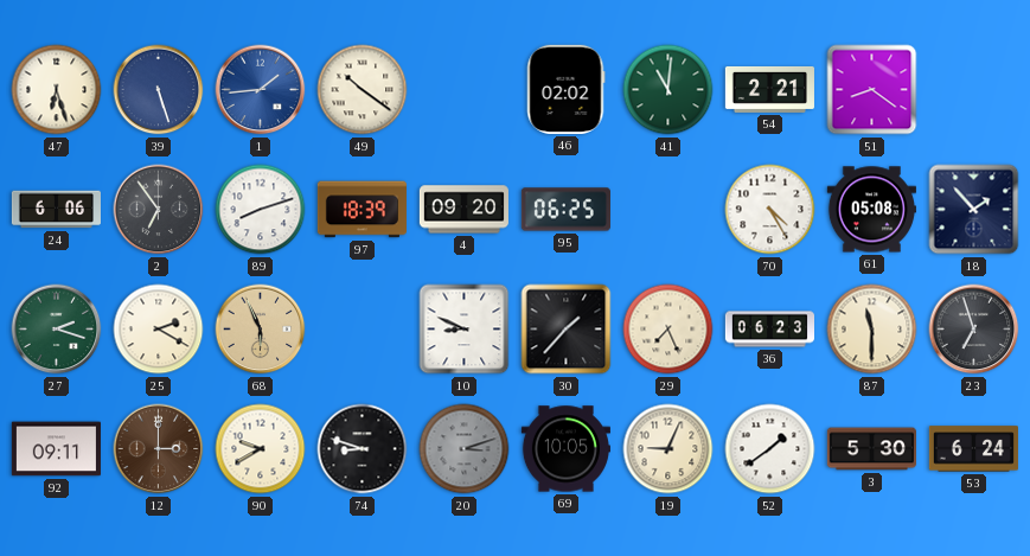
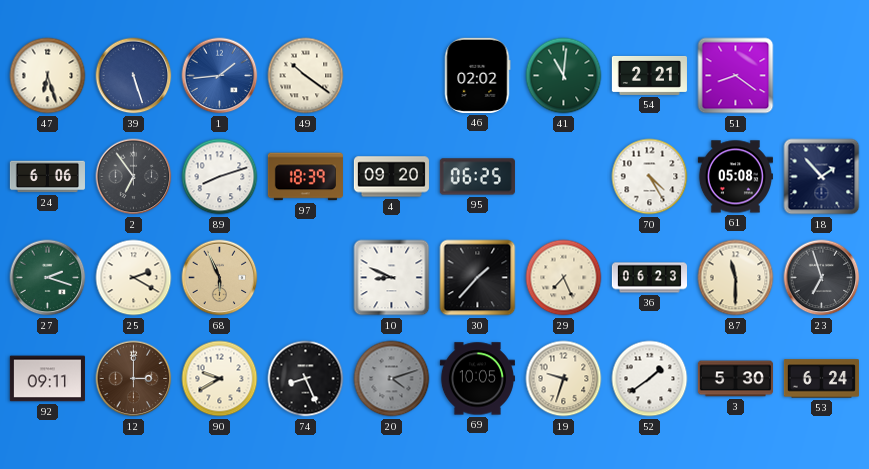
74: 8:48 -> 8:26
20: 3:12 -> 4:12
19: 9:04 -> 9:33
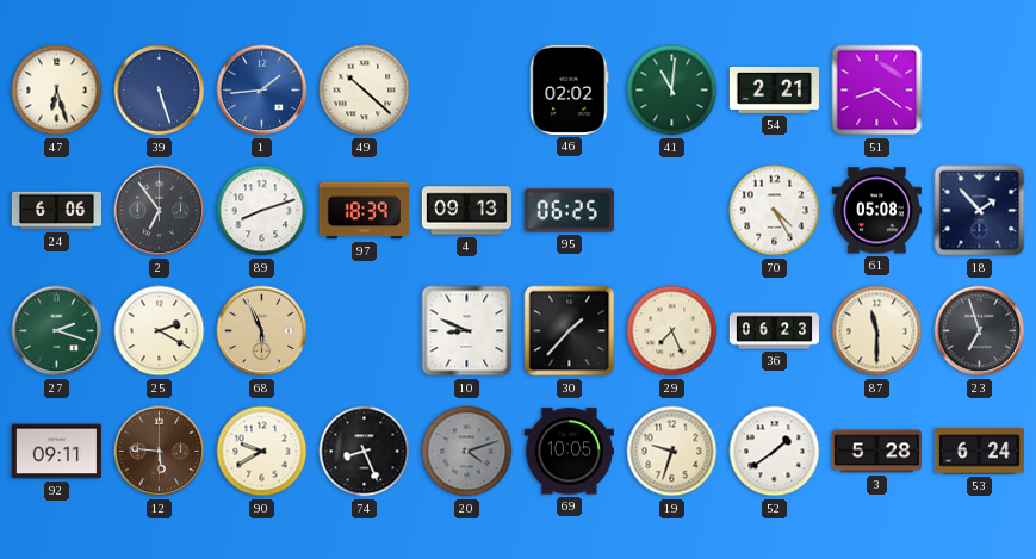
49: 10:21 -> 10:22
4: 09:20 -> 09:13
12: 3:00 -> 5:46
3: 5:30 -> 5:28
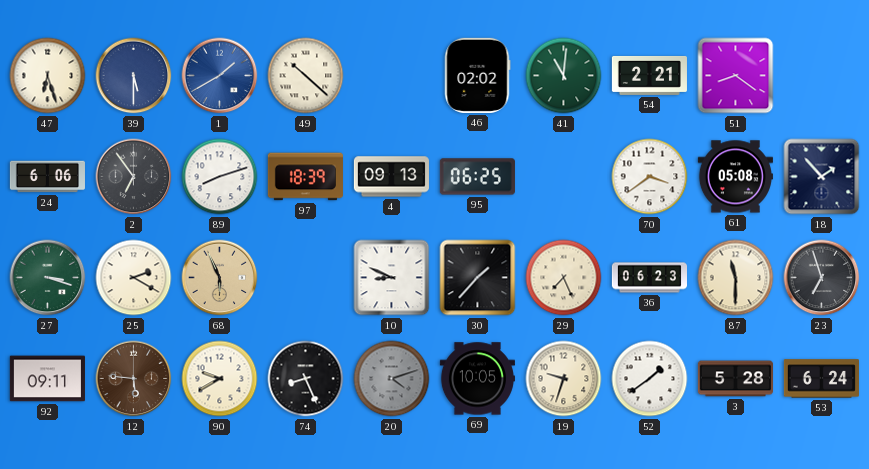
39: 5:27 -> 5:30
1: 1:44 -> 1:40
70: 4:25 -> 3:39
27: 2:18 -> 3:18
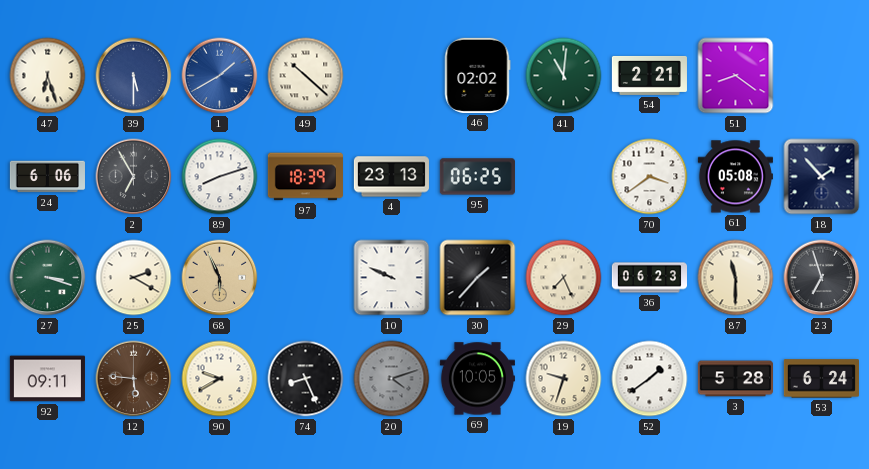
2: 6:54 -> 6:55
4: 09:13 -> 23:13
10: 8:49 -> 9:49
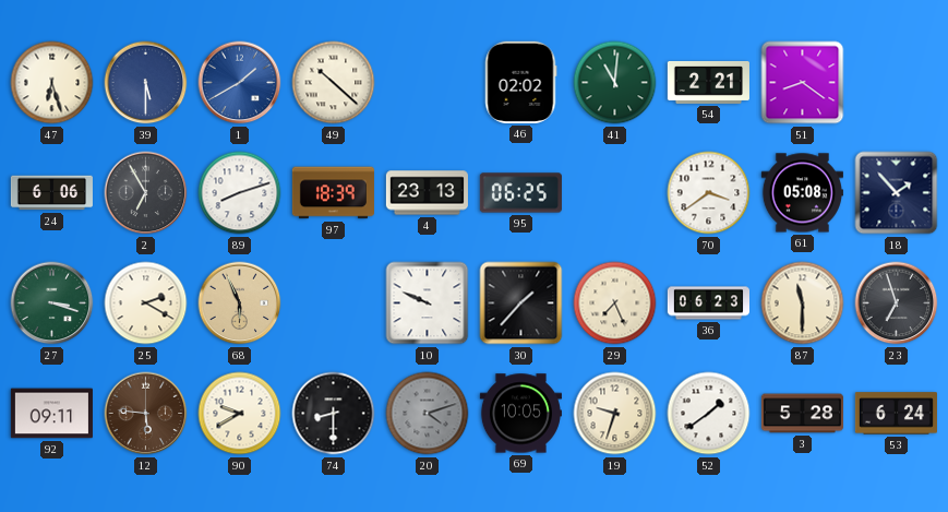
74: 8:26 -> 8:30
